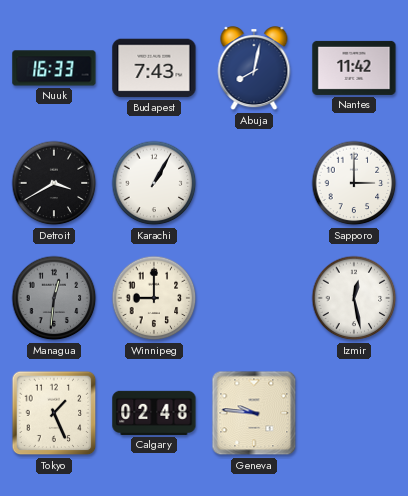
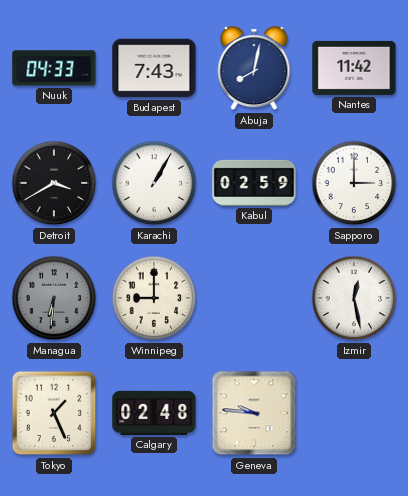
Nuuk: 16:33 -> 04:33
Kabul: none -> 02:59
Managua: 12:31 -> 6:31
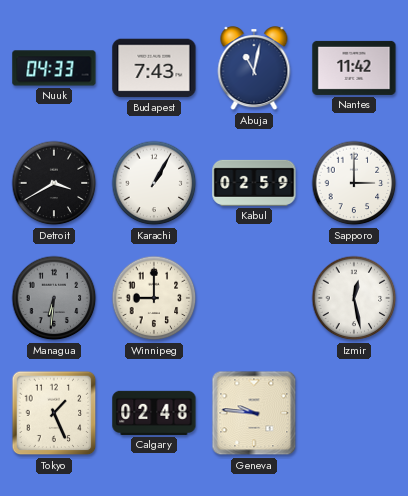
Abuja: 8:02 -> 11:02
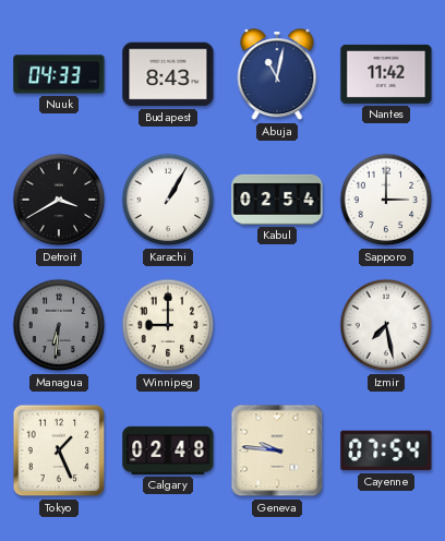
Budapest: 7:43 -> 8:43
Kabul: 02:59 -> 02:54
Izmir: 12:28 -> 7:28
Cayenne: none -> 07:54
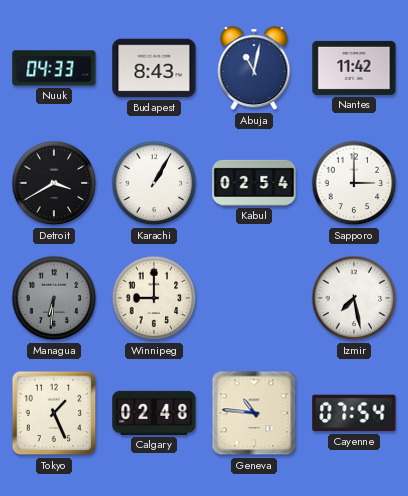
Geneva: 9:46 -> 10:46
